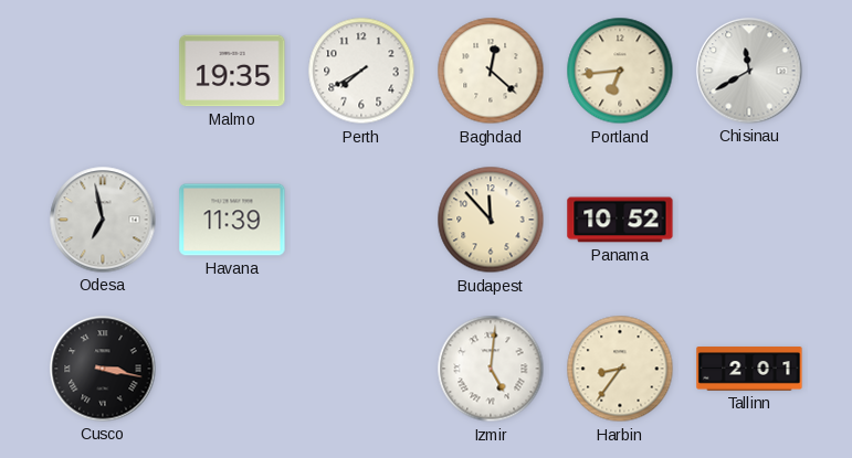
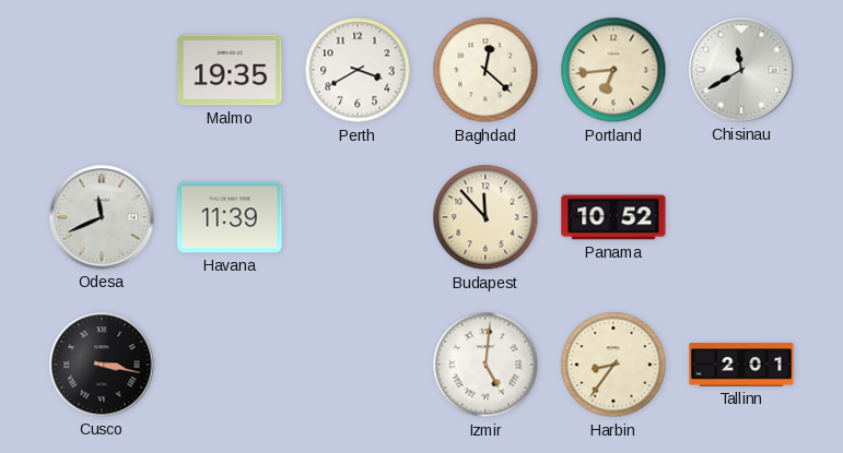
Perth: 7:40 -> 3:40
Odesa: 6:58 -> 11:41
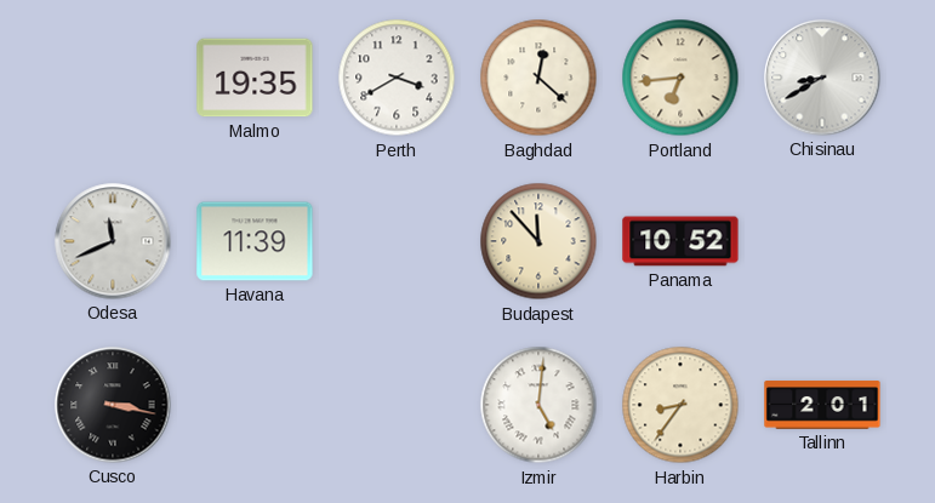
Chisinau: 11:40 -> 8:40
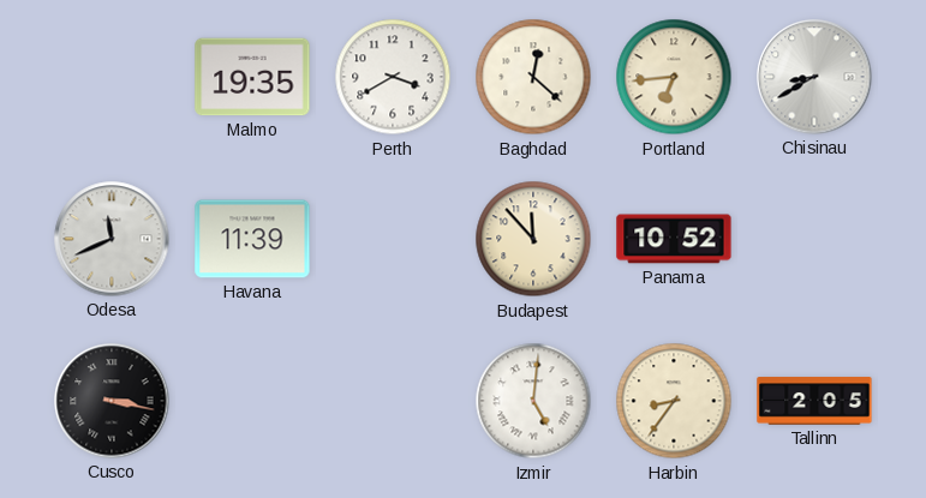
Tallinn: 2:01 -> 2:05
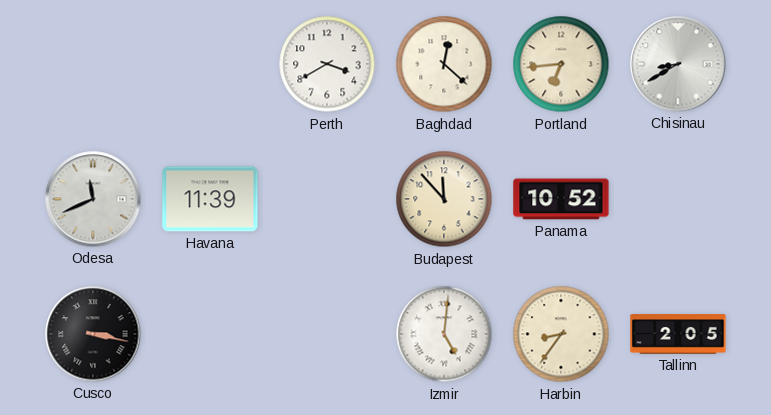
Malmo: 19:35 -> none
